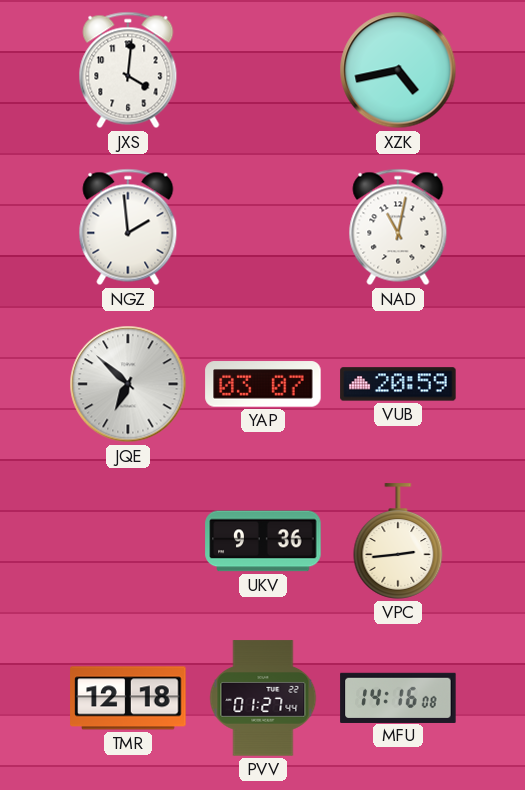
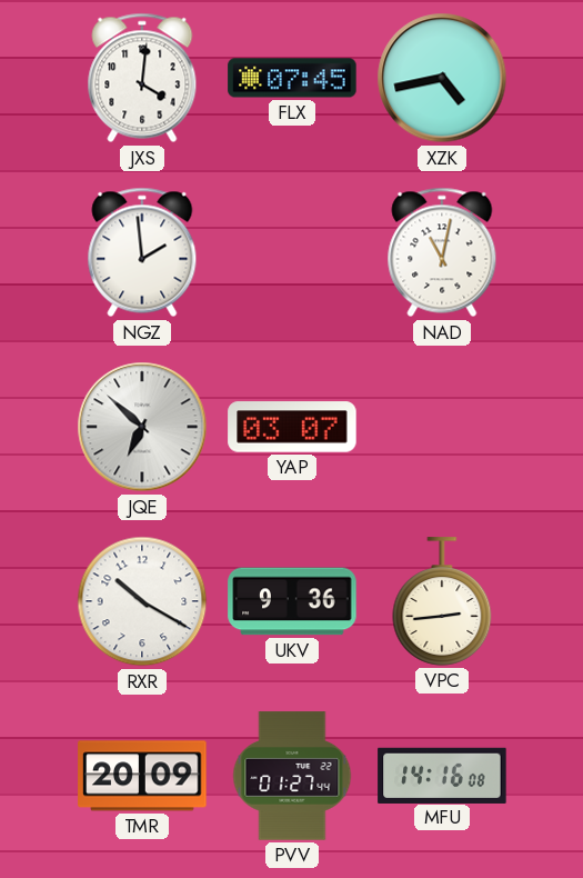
FLX: none -> 07:45
VUB: 20:59 -> none
RXR: none -> 10:20
TMR: 12:18 -> 20:09
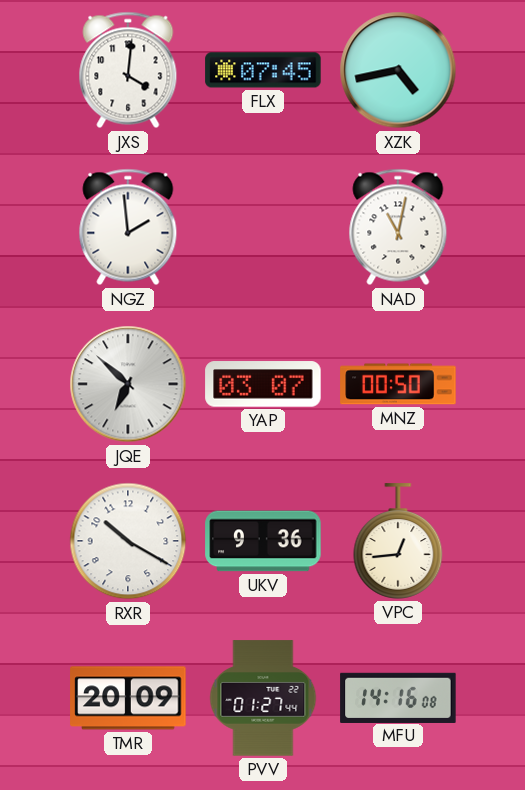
MNZ: none -> 00:50
VPC: 2:44 -> 12:44
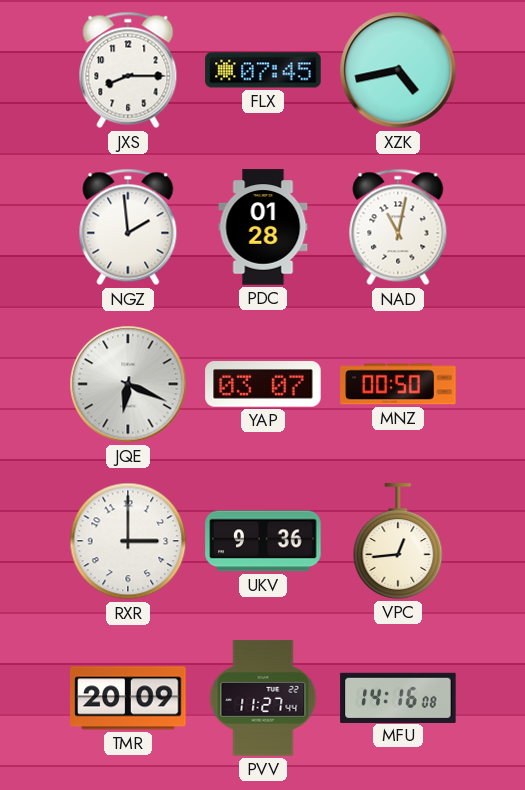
JXS: 4:01 -> 8:15
PDC: none -> 01:28
JQE: 6:52 -> 6:19
RXR: 10:20 -> 3:00
PVV: 01:27 -> 11:27
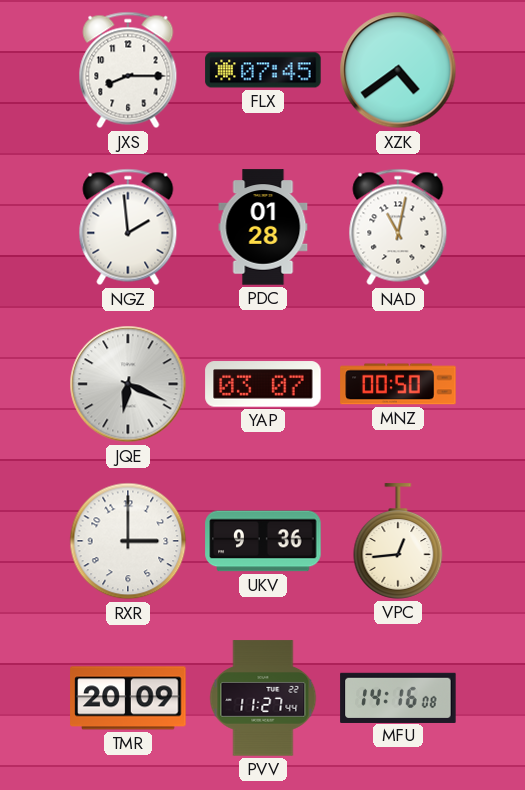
XZK: 4:43 -> 4:39
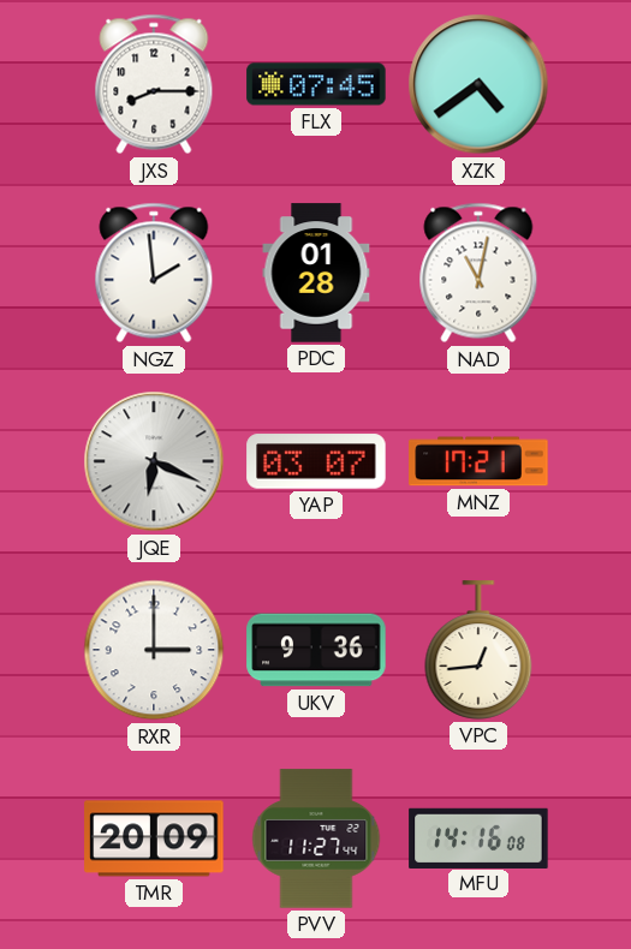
MNZ: 00:50 -> 17:21
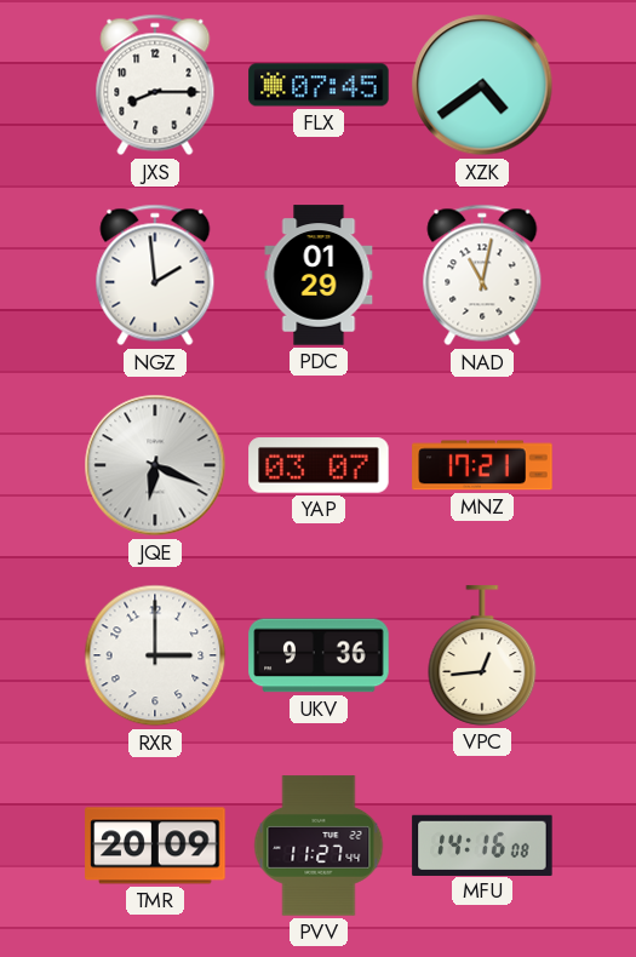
PDC: 01:28 -> 01:29
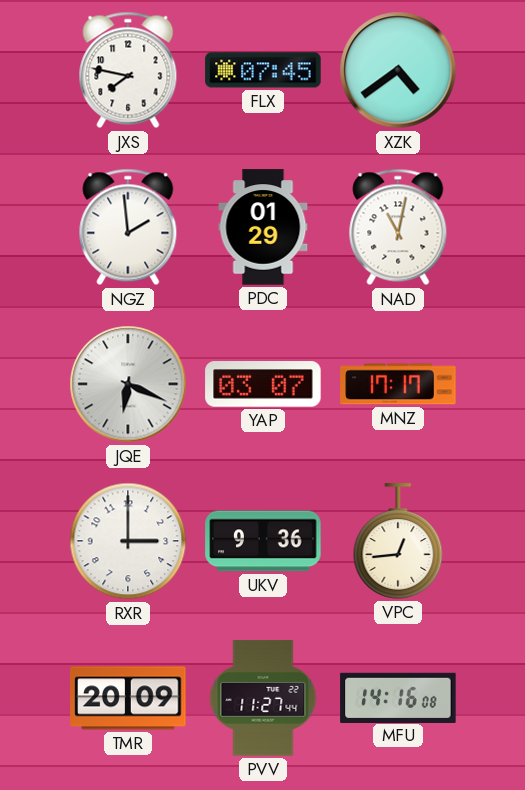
JXS: 8:15 -> 7:47
MNZ: 17:21 -> 17:17
